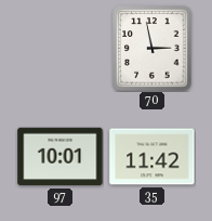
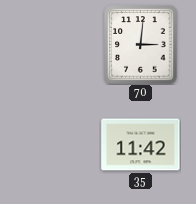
70: 2:58 -> 3:01
97: 10:01 -> none
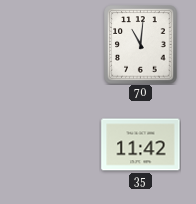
70: 3:01 -> 11:01
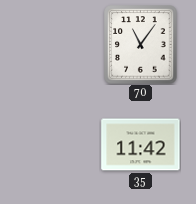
70: 11:01 -> 11:06
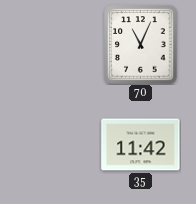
70: 11:06 -> 11:04
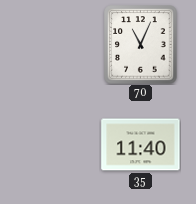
35: 11:42 -> 11:40
